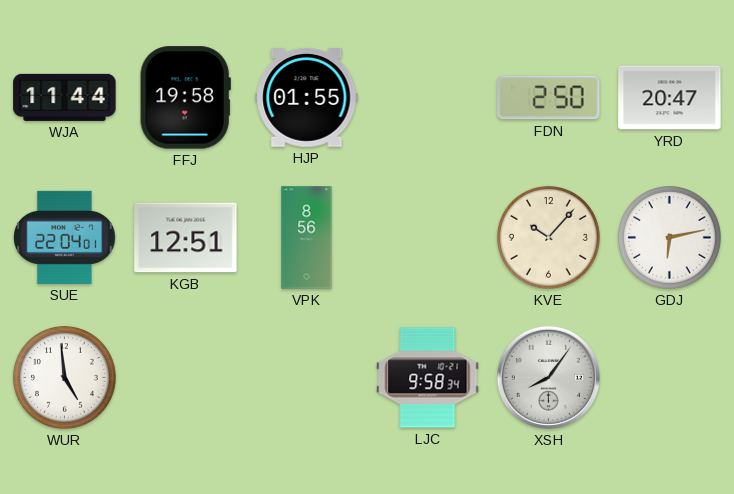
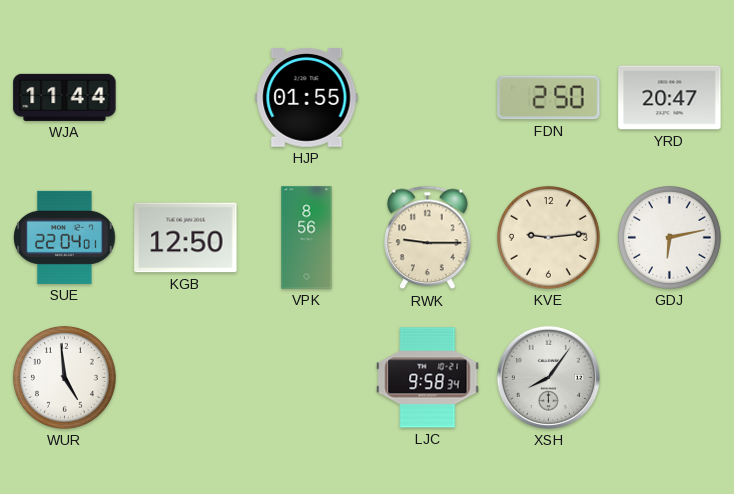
FFJ: 19:58 -> none
KGB: 12:51 -> 12:50
RWK: none -> 9:15
KVE: 10:07 -> 9:14
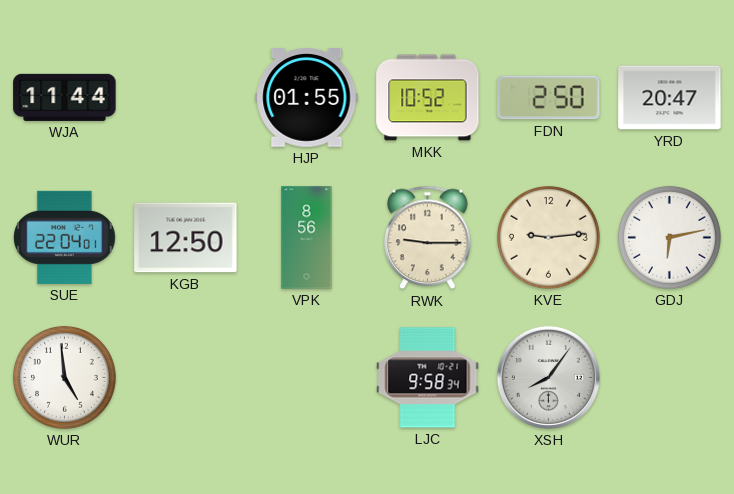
MKK: none -> 10:52
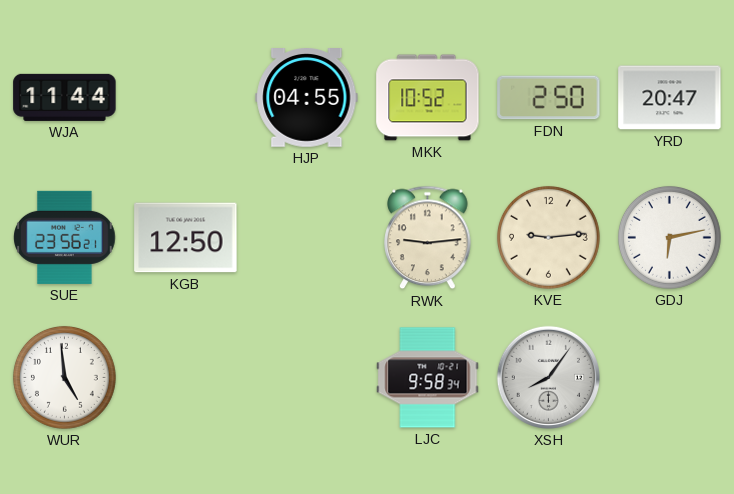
HJP: 01:55 -> 04:55
SUE: 22:04 -> 23:56
VPK: 8:56 -> none
RWK: 9:15 -> 9:14
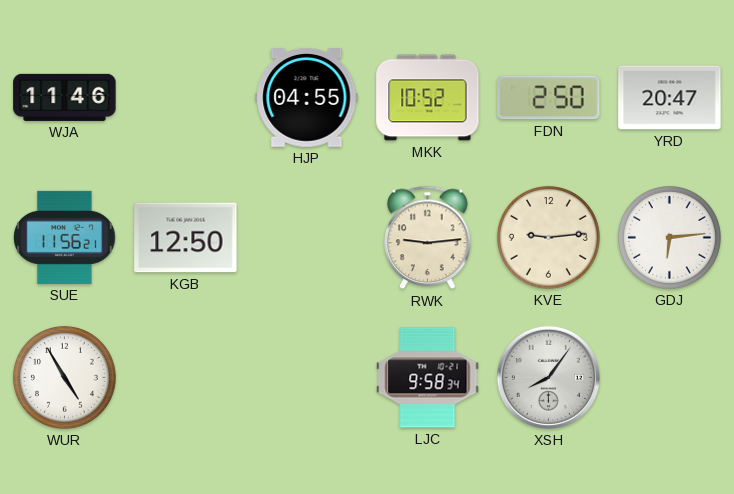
WJA: 11:44 -> 11:46
SUE: 23:56 -> 11:56
GDJ: 6:13 -> 6:14
WUR: 4:59 -> 4:55
